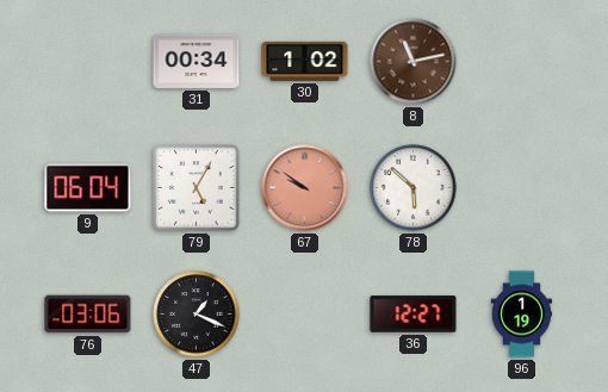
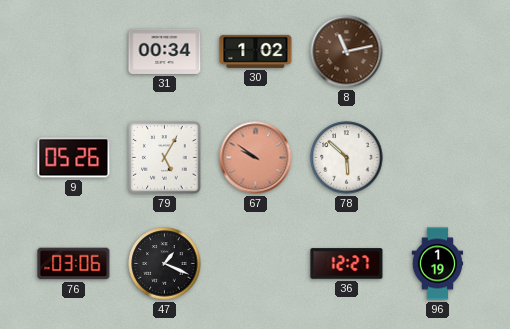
9: 06:04 -> 05:26
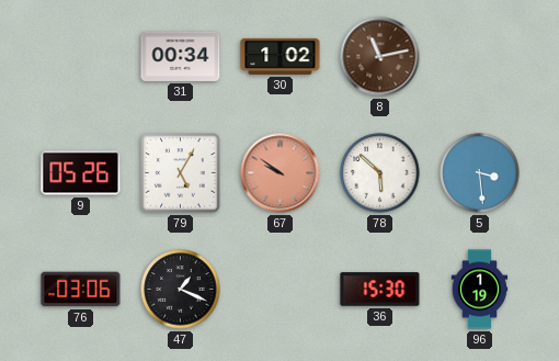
5: none -> 3:29
36: 12:27 -> 15:30
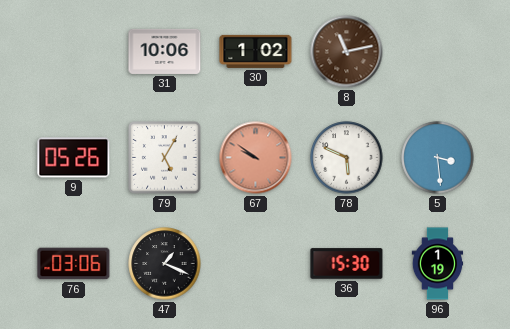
31: 00:34 -> 10:06
78: 5:52 -> 5:49
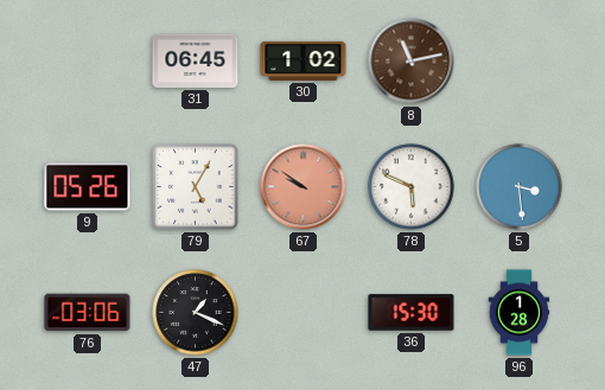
31: 10:06 -> 06:45
96: 1:19 -> 1:28
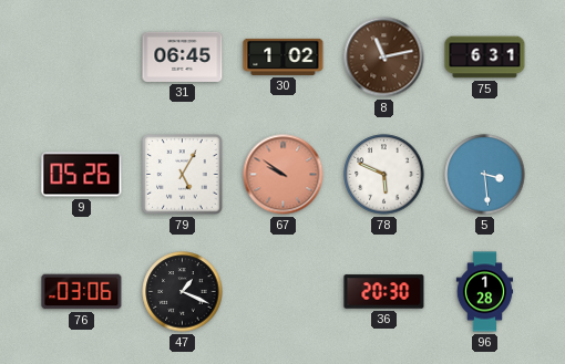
75: none -> 6:31
36: 15:30 -> 20:30
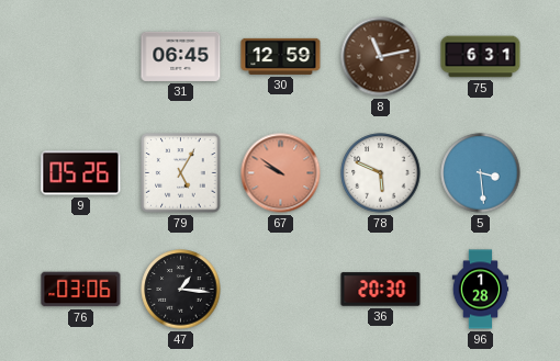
30: 1:02 -> 12:59
47: 1:19 -> 1:16
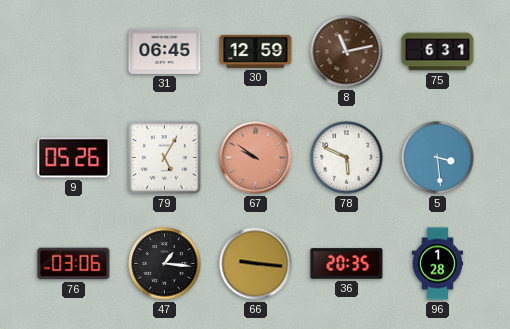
66: none -> 9:16
36: 20:30 -> 20:35
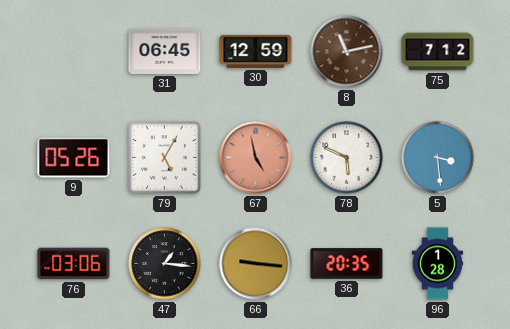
75: 6:31 -> 7:12
67: 9:51 -> 4:58
